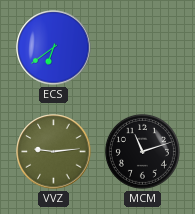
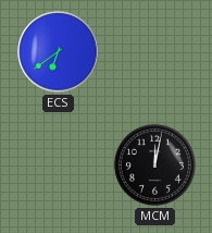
VVZ: 9:14 -> none
MCM: 11:12 -> 12:02
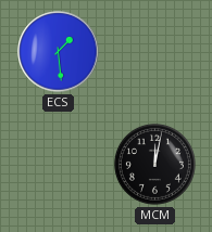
ECS: 6:39 -> 1:29
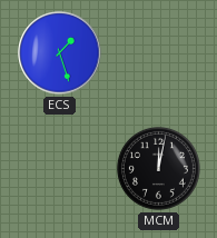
ECS: 1:29 -> 1:27
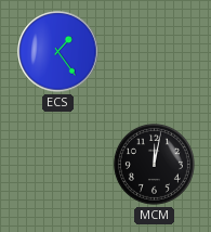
ECS: 1:27 -> 1:24
